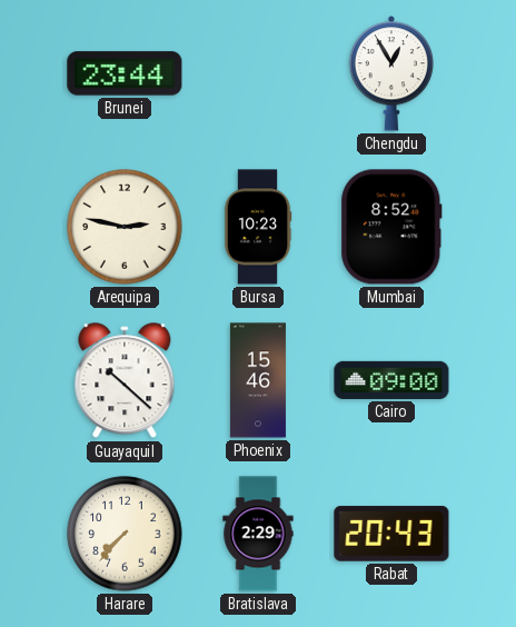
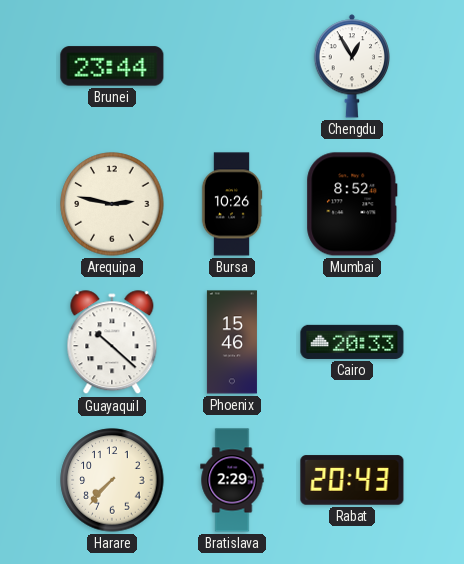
Bursa: 10:23 -> 10:26
Cairo: 09:00 -> 20:33
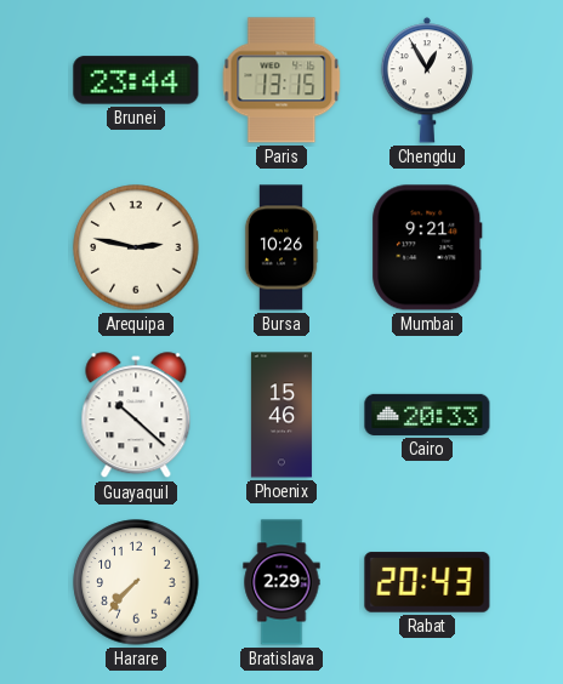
Paris: none -> 13:15
Mumbai: 8:52 -> 9:21
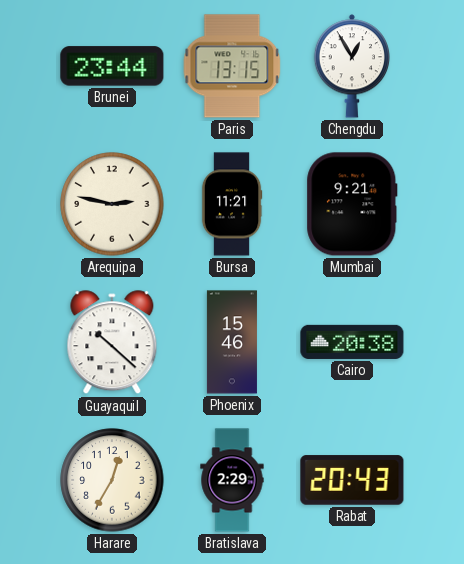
Bursa: 10:26 -> 11:21
Cairo: 20:33 -> 20:38
Harare: 7:37 -> 12:35
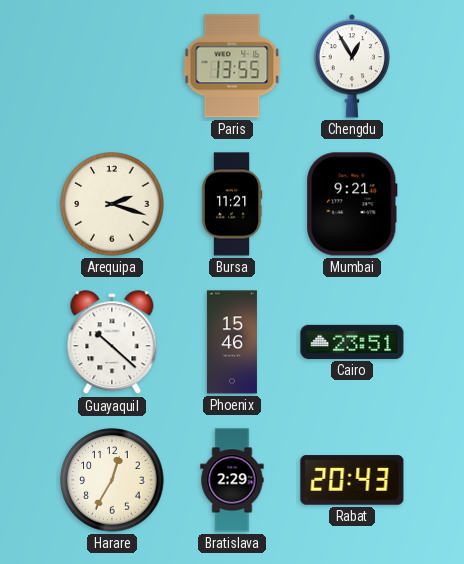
Brunei: 23:44 -> none
Paris: 13:15 -> 13:55
Arequipa: 2:47 -> 2:18
Cairo: 20:38 -> 23:51
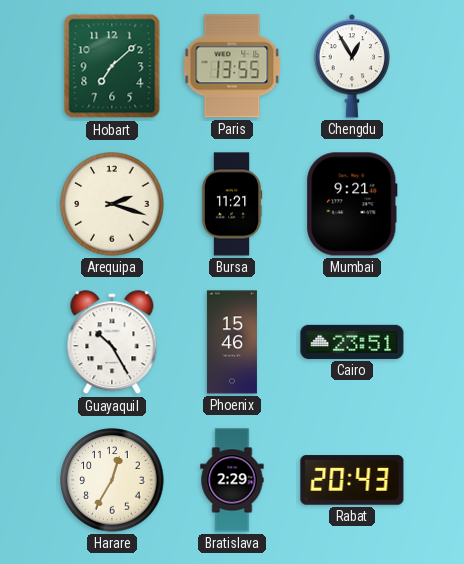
Hobart: none -> 7:08
Guayaquil: 10:22 -> 10:25
